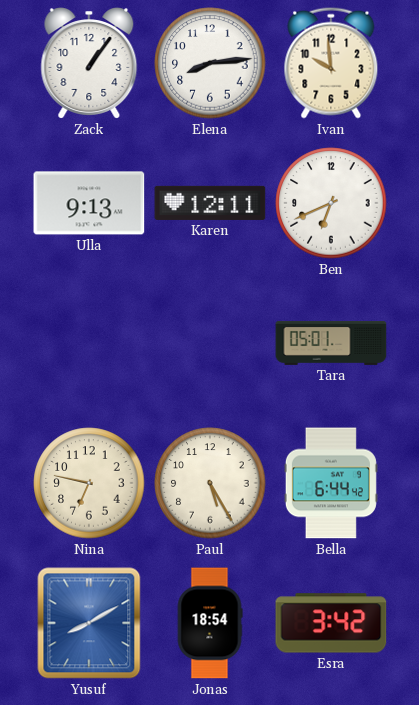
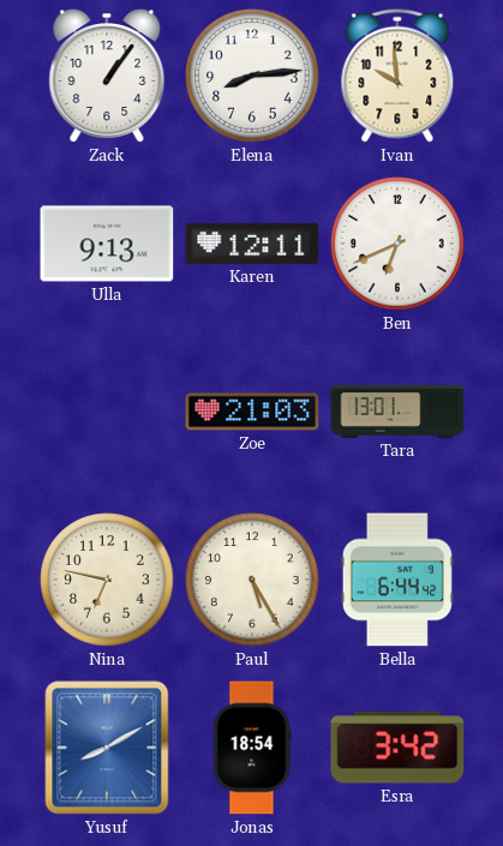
Zoe: none -> 21:03
Tara: 05:01 -> 13:01
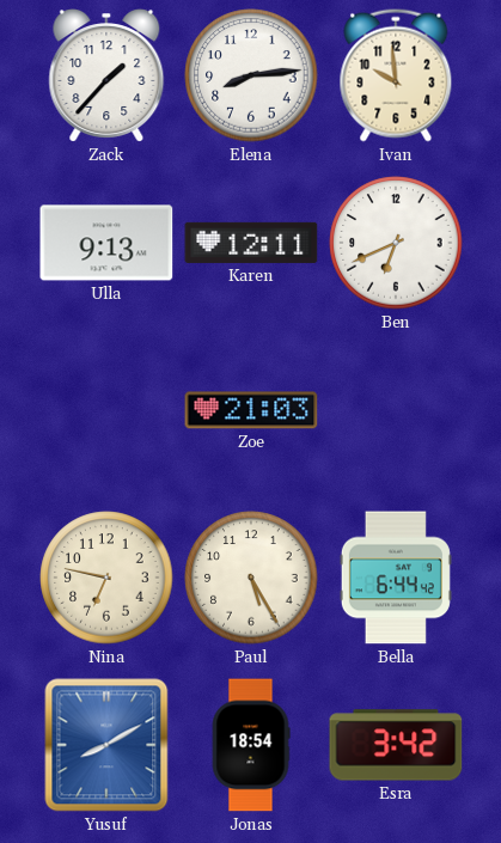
Zack: 1:06 -> 1:37
Tara: 13:01 -> none
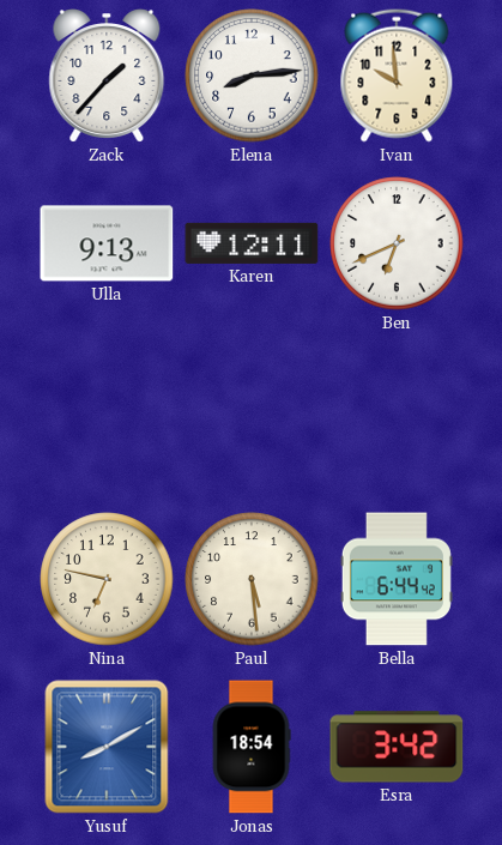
Zoe: 21:03 -> none
Paul: 5:25 -> 5:29
